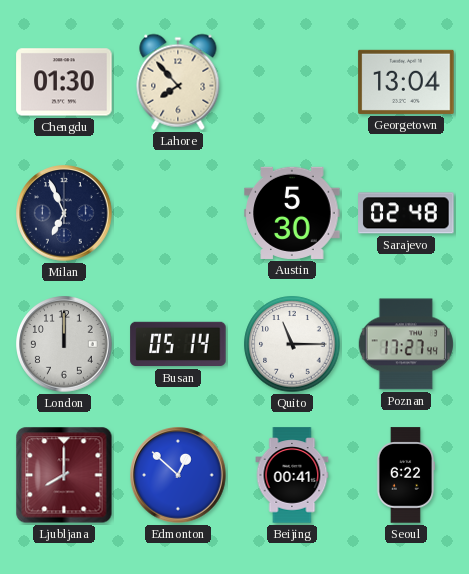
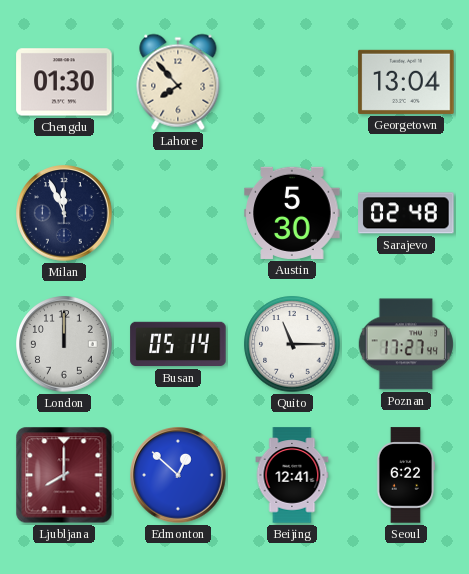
Milan: 6:56 -> 11:56
Beijing: 00:41 -> 12:41
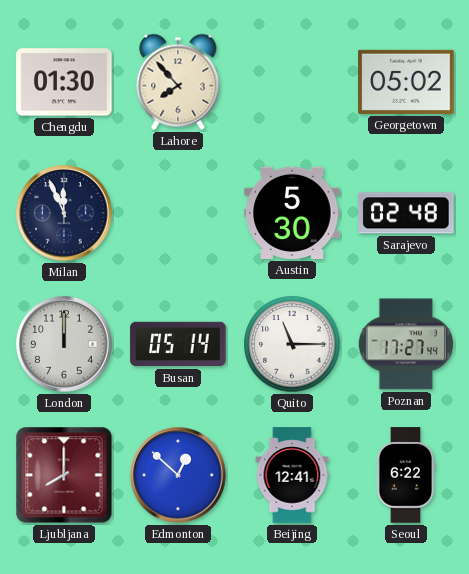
Georgetown: 13:04 -> 05:02
